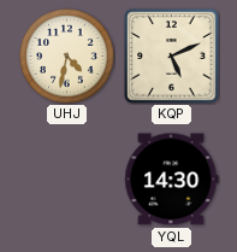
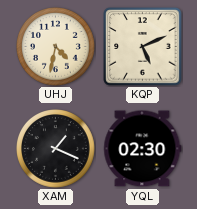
XAM: none -> 1:19
YQL: 14:30 -> 02:30
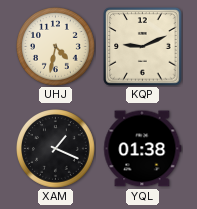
KQP: 5:11 -> 9:11
YQL: 02:30 -> 01:38
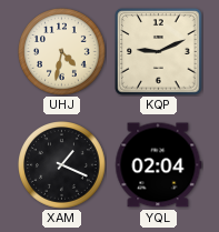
YQL: 01:38 -> 02:04
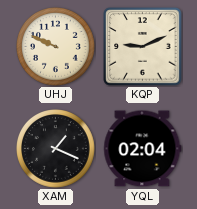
UHJ: 4:32 -> 9:49
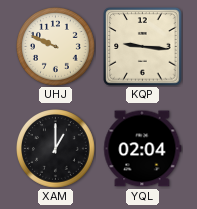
KQP: 9:11 -> 9:16
XAM: 1:19 -> 1:00
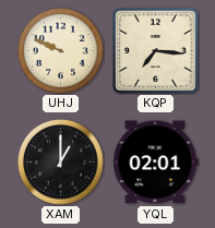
KQP: 9:16 -> 7:16
YQL: 02:04 -> 02:01
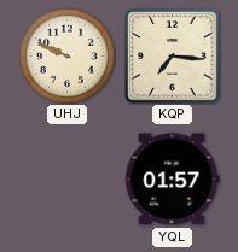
XAM: 1:00 -> none
YQL: 02:01 -> 01:57
